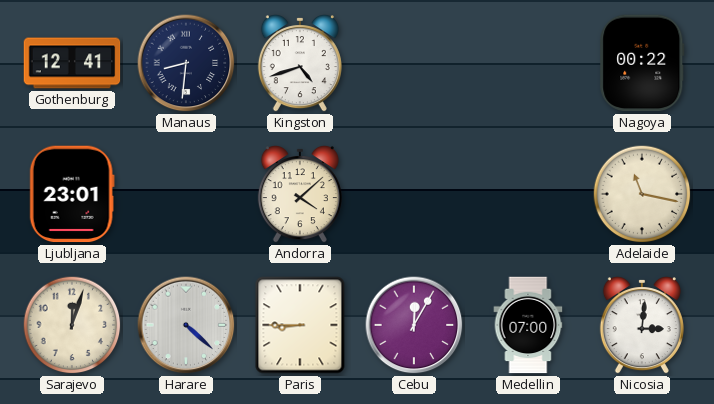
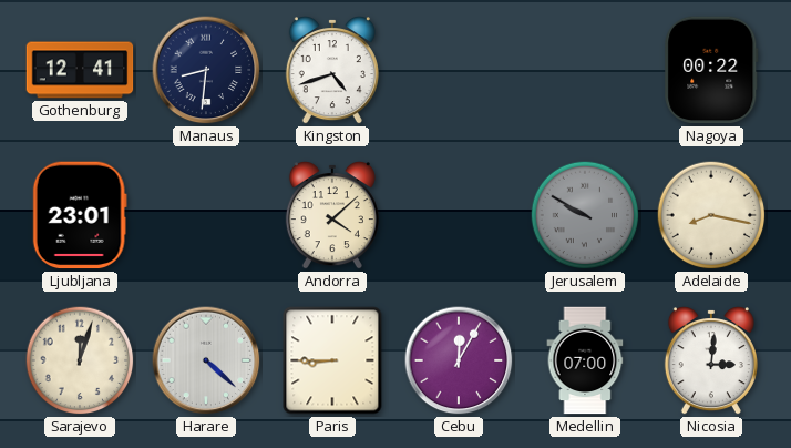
Jerusalem: none -> 9:50
Adelaide: 11:17 -> 8:17
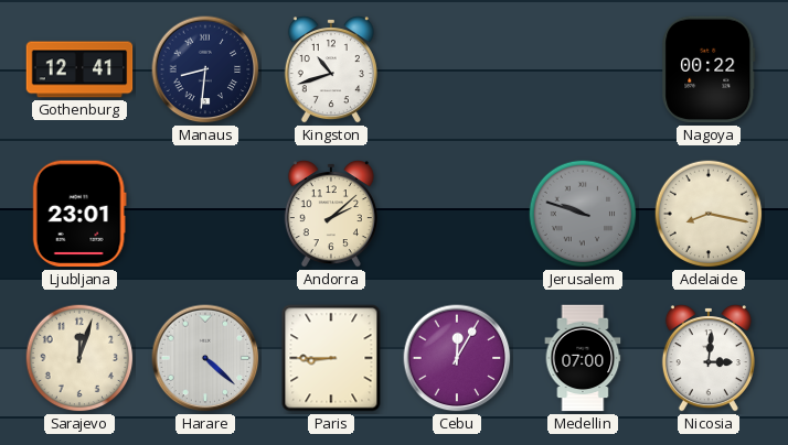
Kingston: 4:42 -> 10:42
Andorra: 4:08 -> 2:08
Jerusalem: 9:50 -> 9:48
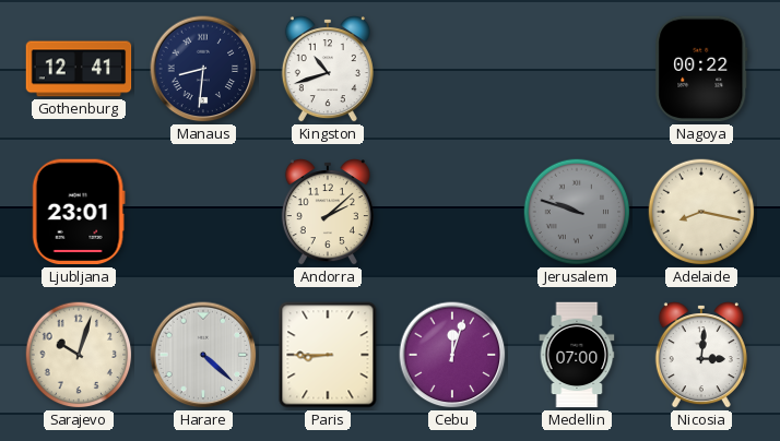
Sarajevo: 12:03 -> 10:03
Cebu: 12:05 -> 12:03
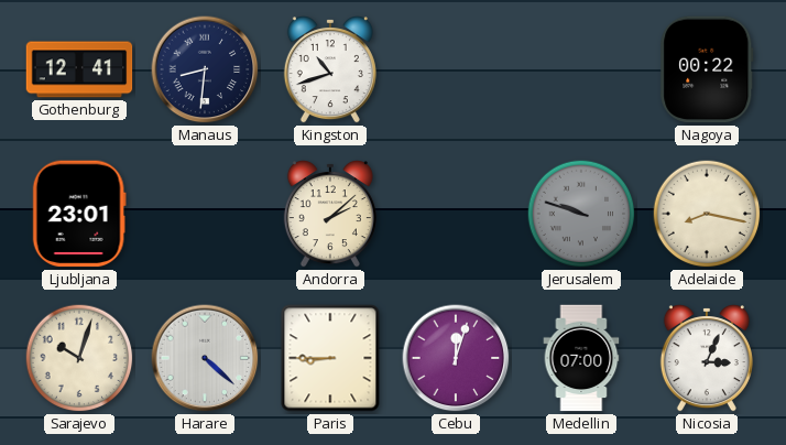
Nicosia: 3:01 -> 3:04
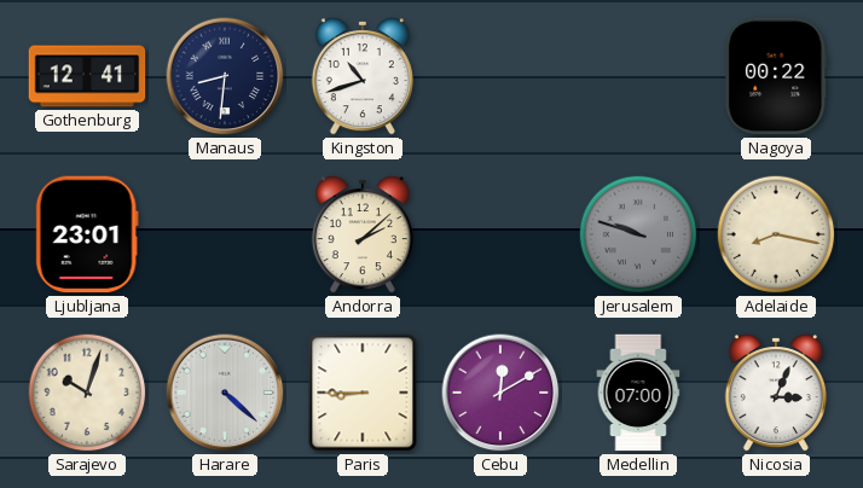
Cebu: 12:03 -> 12:10
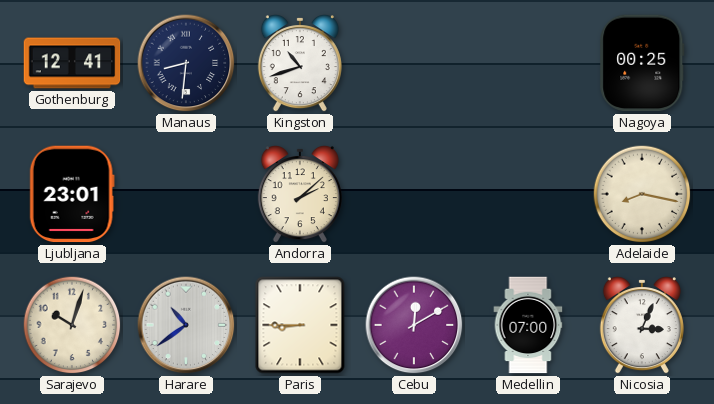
Nagoya: 00:22 -> 00:25
Jerusalem: 9:48 -> none
Harare: 4:22 -> 10:39
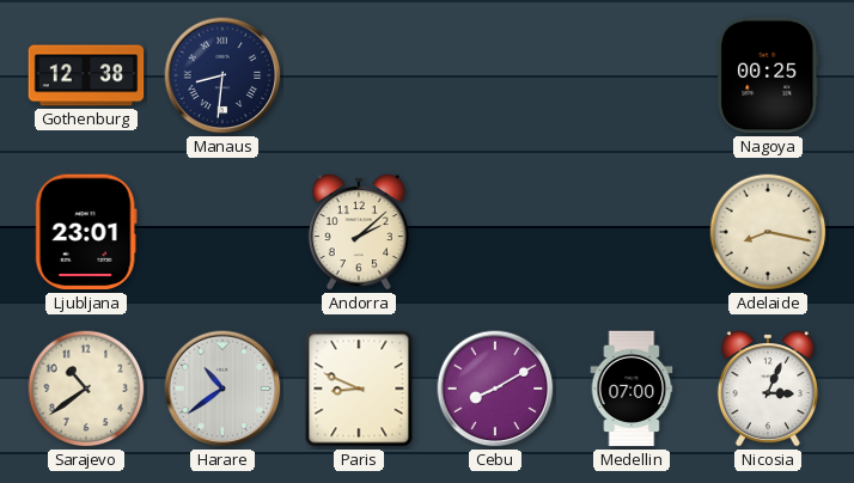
Gothenburg: 12:41 -> 12:38
Kingston: 10:42 -> none
Sarajevo: 10:03 -> 10:39
Paris: 8:45 -> 8:49
Cebu: 12:10 -> 8:10
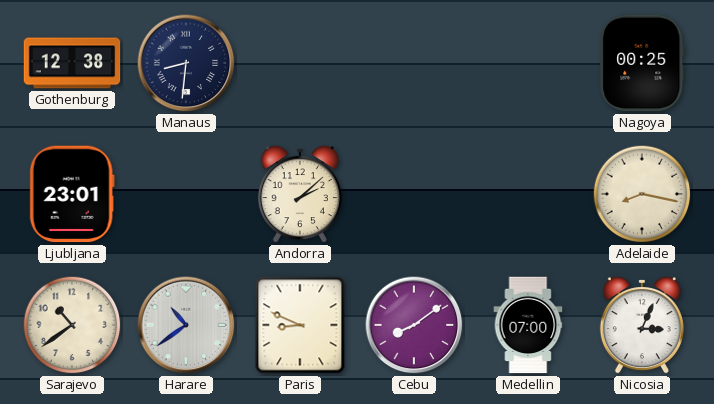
Cebu: 8:10 -> 8:09
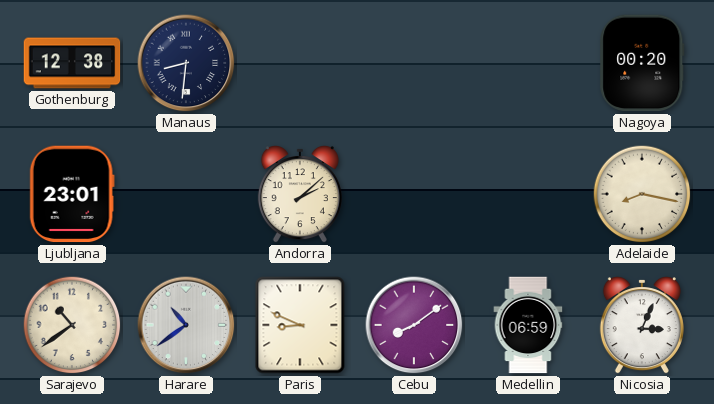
Nagoya: 00:25 -> 00:20
Medellin: 07:00 -> 06:59
